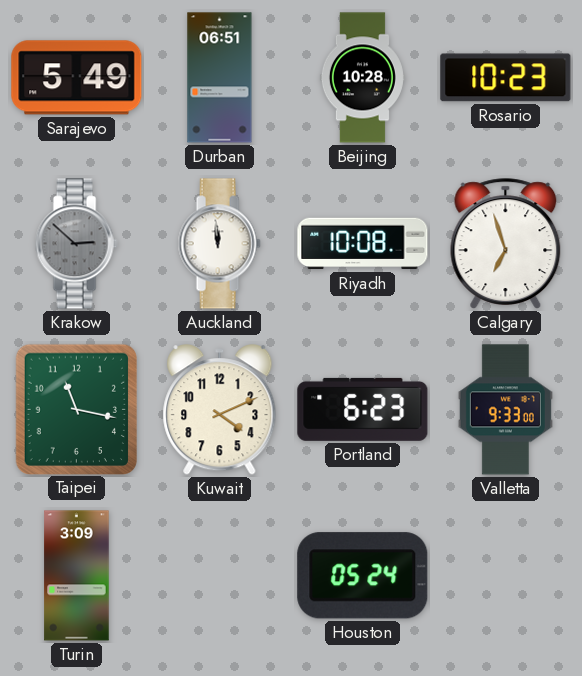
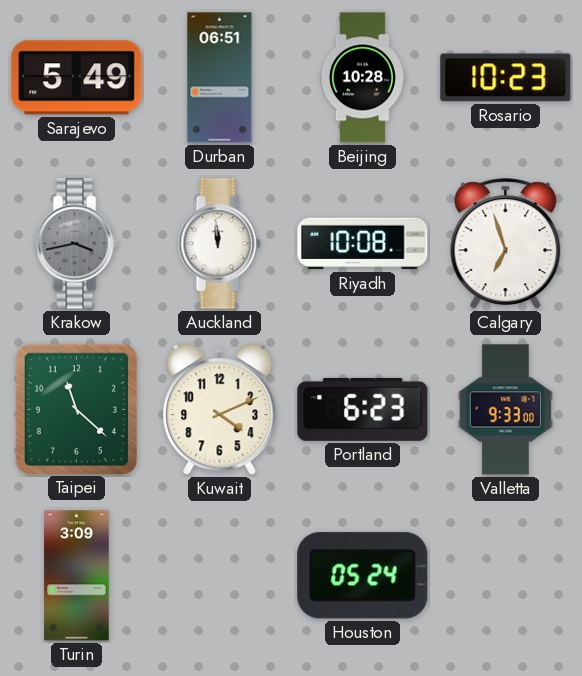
Krakow: 2:52 -> 3:43
Taipei: 11:17 -> 11:22
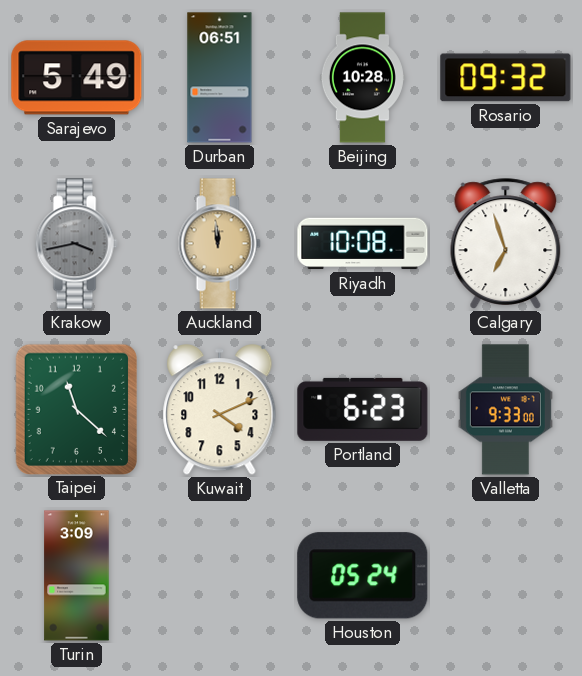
Rosario: 10:23 -> 09:32
Auckland dial: white -> champagne
